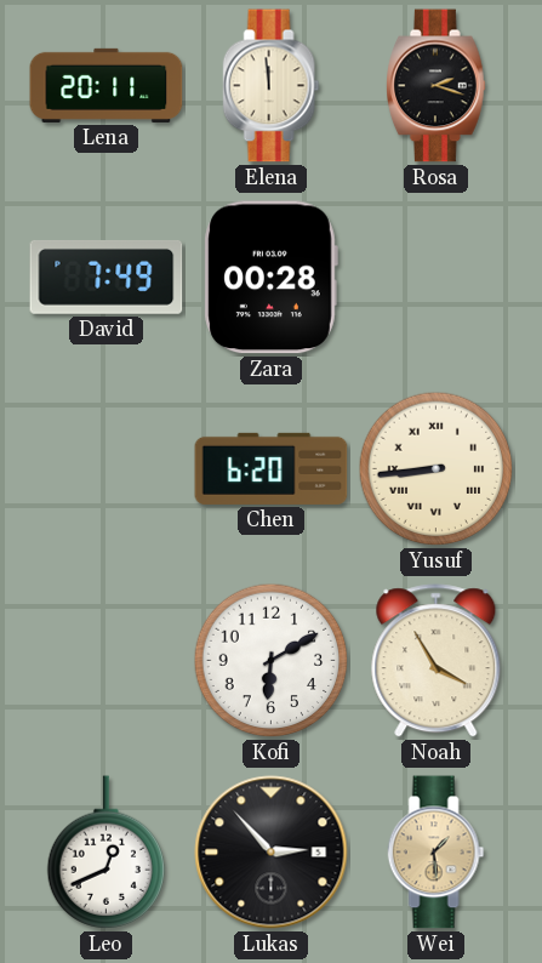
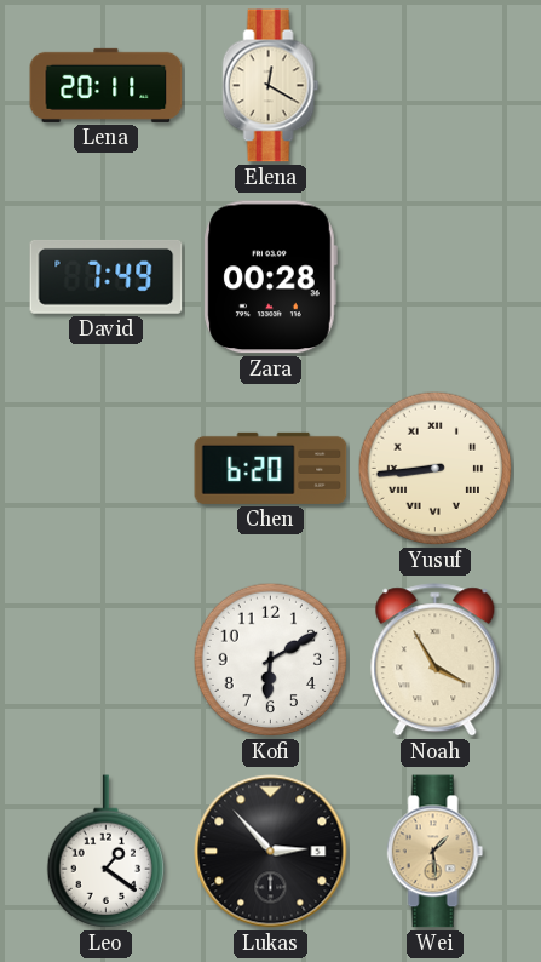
Elena: 11:59 -> 12:20
Rosa: 2:18 -> none
Leo: 12:41 -> 1:21
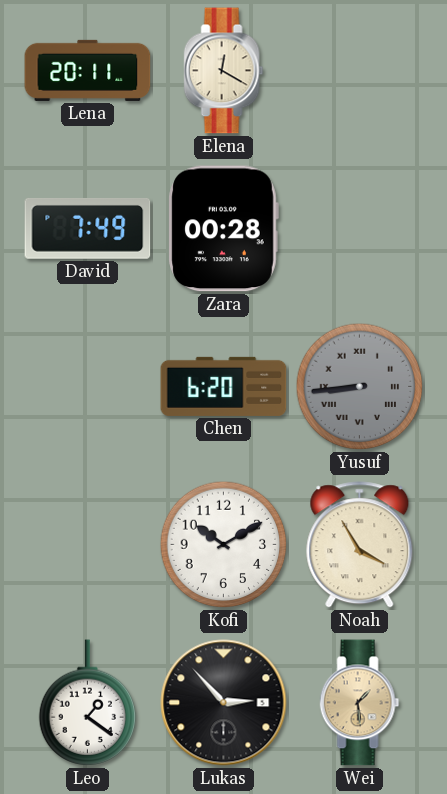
Yusuf dial: cream -> grey
Kofi: 6:10 -> 10:10
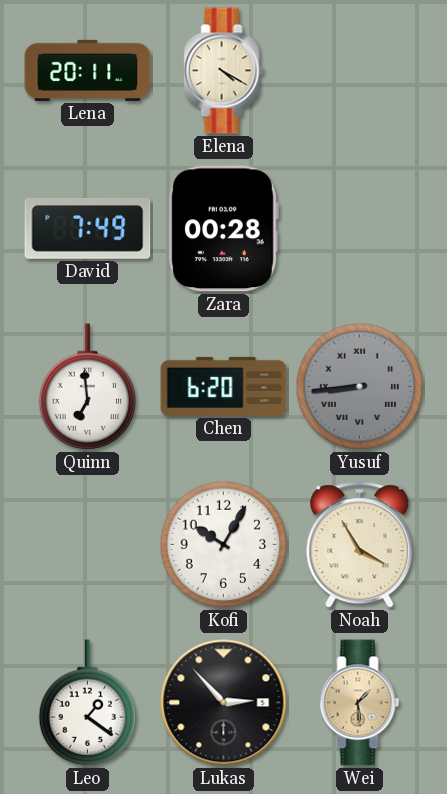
Elena: 12:20 -> 4:20
Quinn: none -> 6:59
Kofi: 10:10 -> 10:05
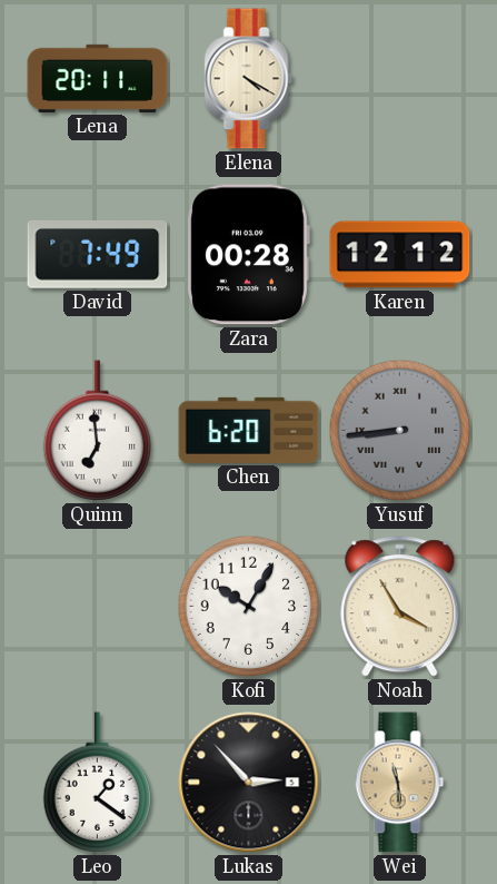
Karen: none -> 12:12
Wei: 1:29 -> 11:29
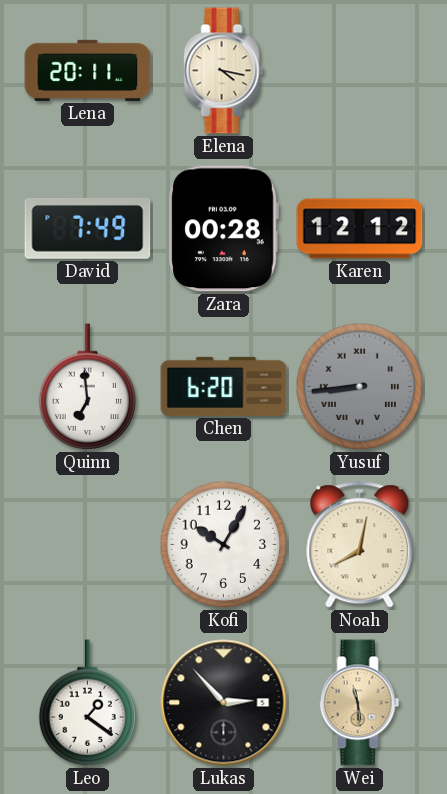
Elena: 4:20 -> 4:17
Noah: 3:55 -> 8:02
